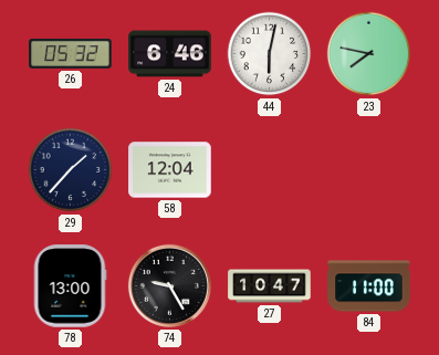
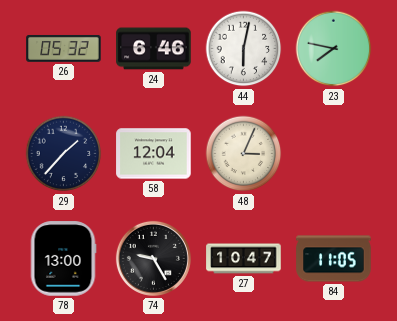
48: none -> 3:04
84: 11:00 -> 11:05
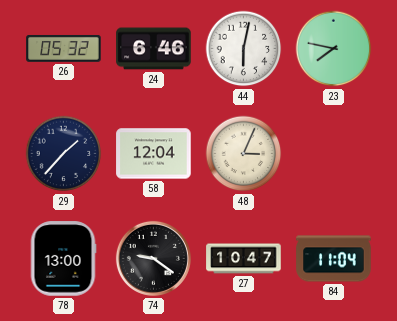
74: 9:25 -> 9:21
84: 11:05 -> 11:04
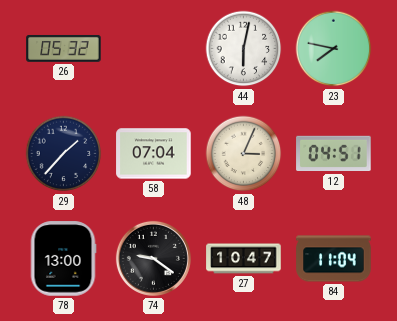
24: 6:46 -> none
58: 12:04 -> 07:04
12: none -> 04:51
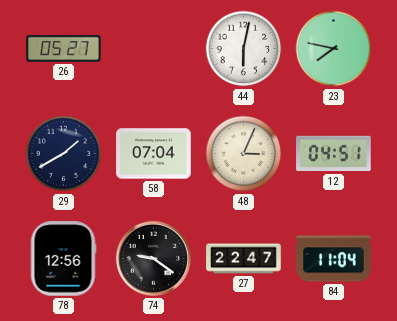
26: 05:32 -> 05:27
29: 1:37 -> 1:40
78: 13:00 -> 12:56
27: 10:47 -> 22:47
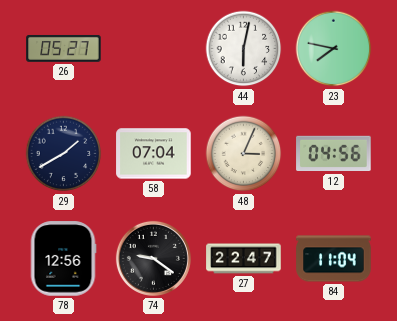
12: 04:51 -> 04:56
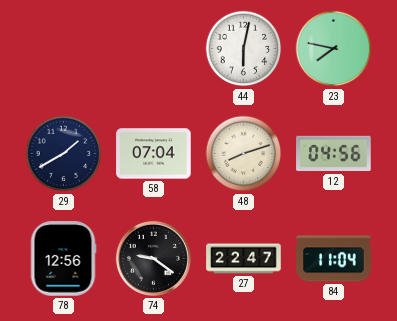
26: 05:27 -> none
48: 3:04 -> 8:12
